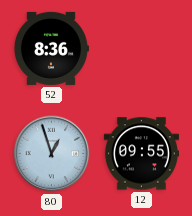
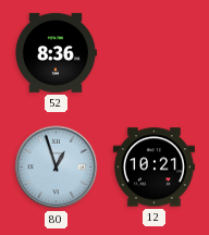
12: 09:55 -> 10:21
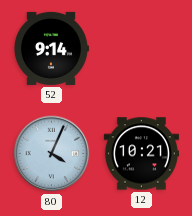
52: 8:36 -> 9:14
80: 12:57 -> 4:04
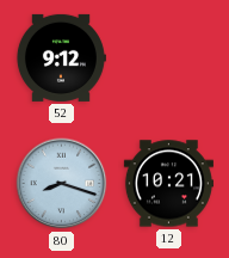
52: 9:14 -> 9:12
80: 4:04 -> 8:18
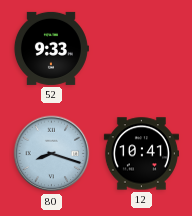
52: 9:12 -> 9:33
12: 10:21 -> 10:41
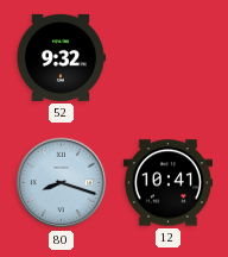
52: 9:33 -> 9:32
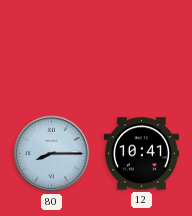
52: 9:32 -> none
80: 8:18 -> 8:15
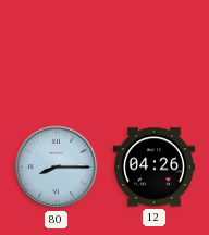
12: 10:41 -> 04:26
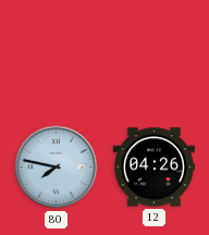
80: 8:15 -> 7:47
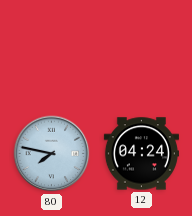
12: 04:26 -> 04:24
